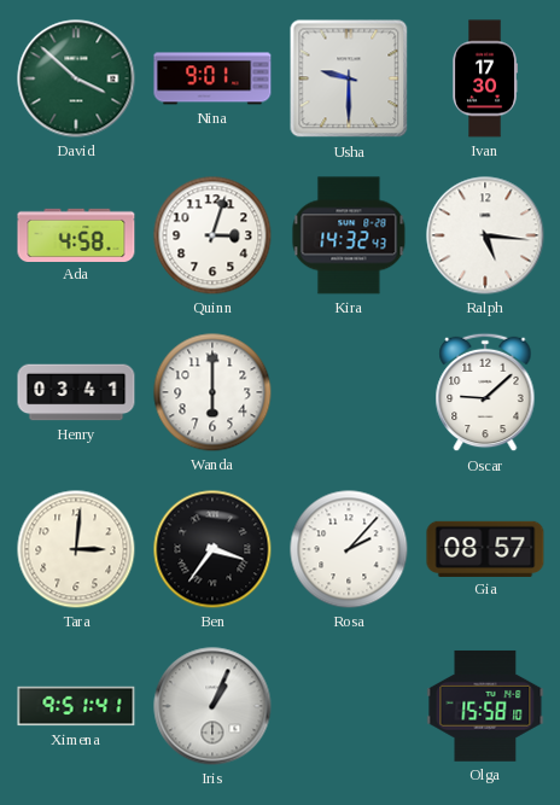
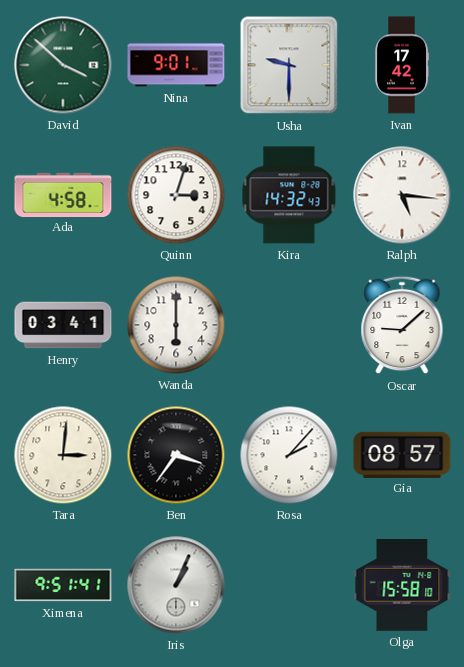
Ivan: 17:30 -> 17:42
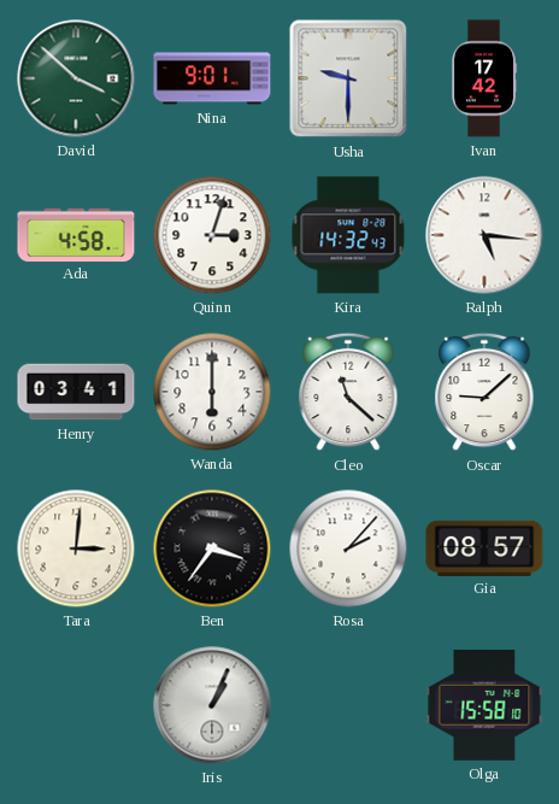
Cleo: none -> 11:22
Ximena: 9:51 -> none
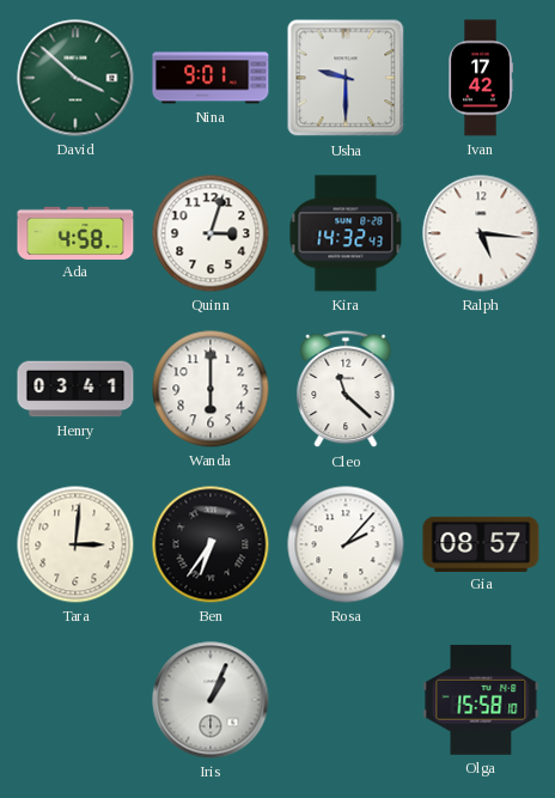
Oscar: 9:08 -> none
Ben: 3:36 -> 6:36
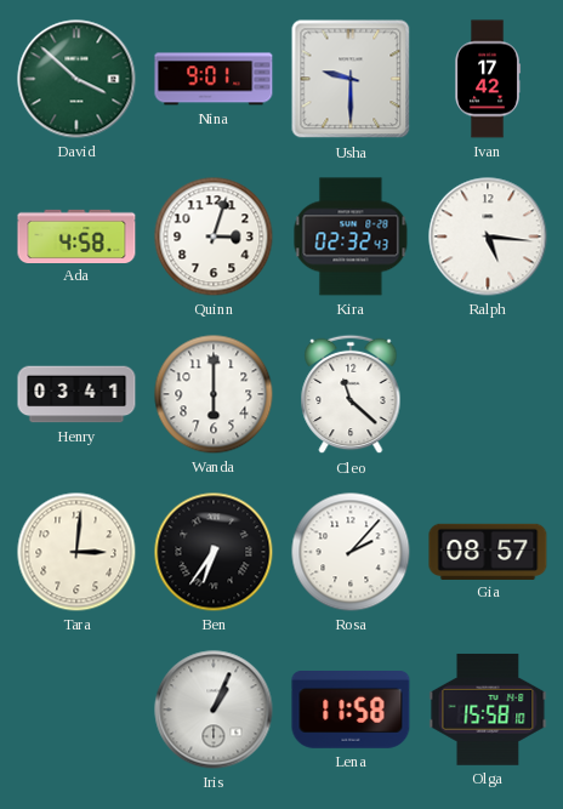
Kira: 14:32 -> 02:32
Lena: none -> 11:58
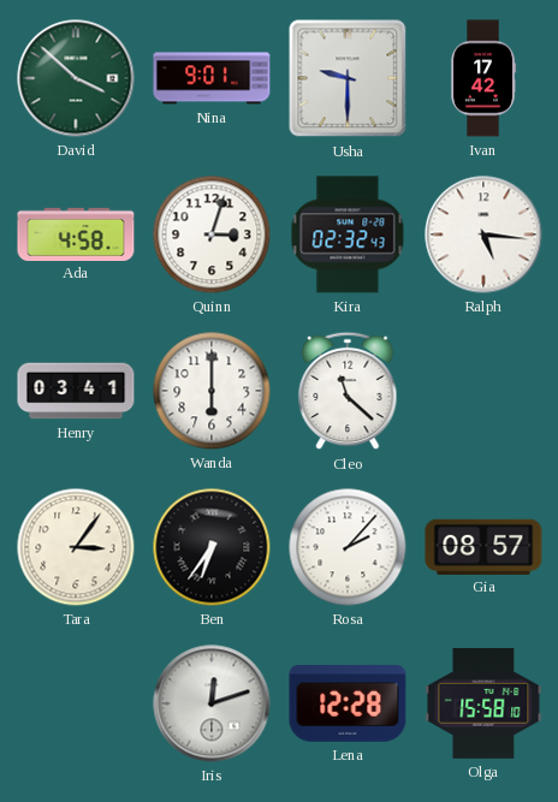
Tara: 3:01 -> 3:06
Iris: 1:04 -> 12:12
Lena: 11:58 -> 12:28
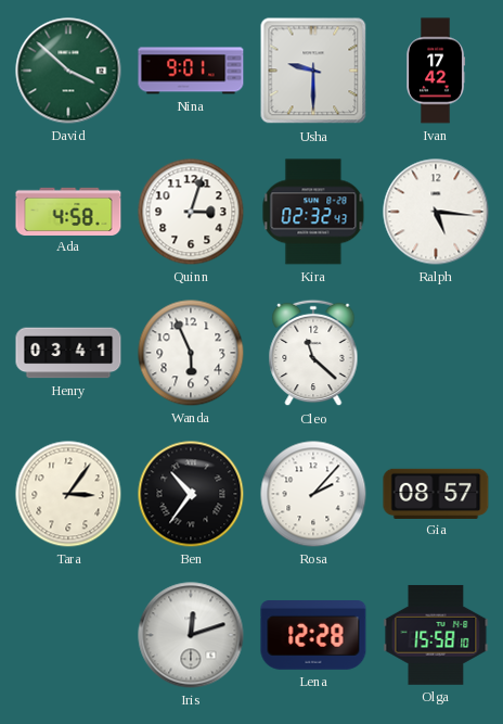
Wanda: 6:00 -> 5:56
Ben: 6:36 -> 10:36
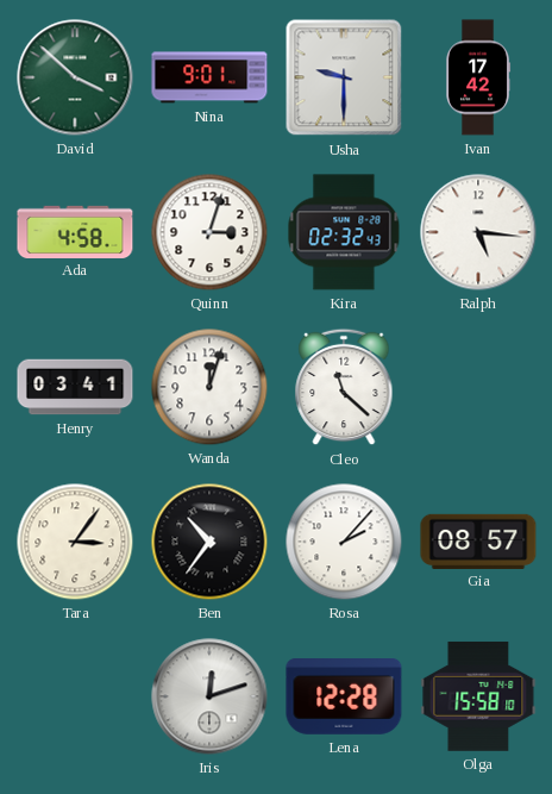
Wanda: 5:56 -> 12:03
